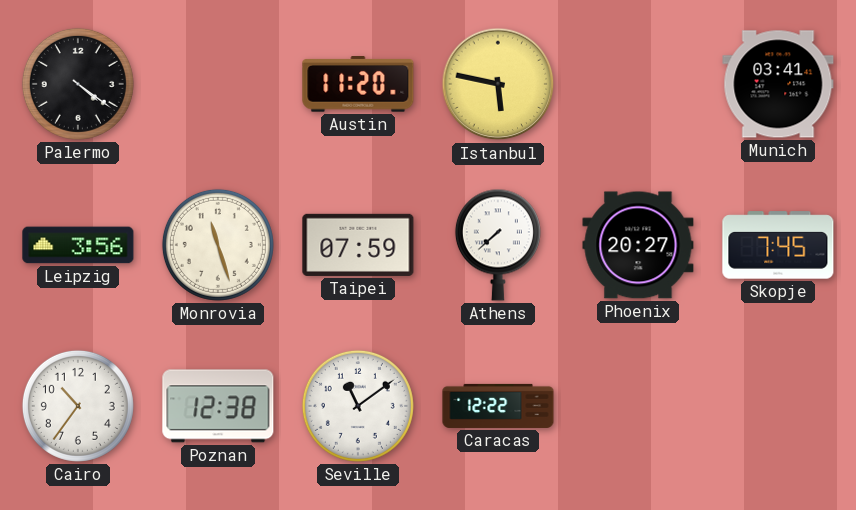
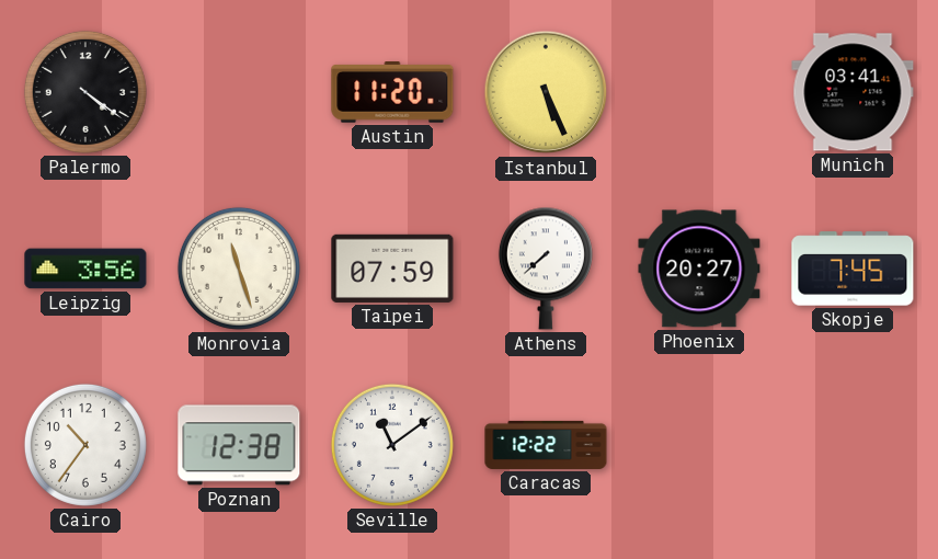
Istanbul: 5:47 -> 5:26
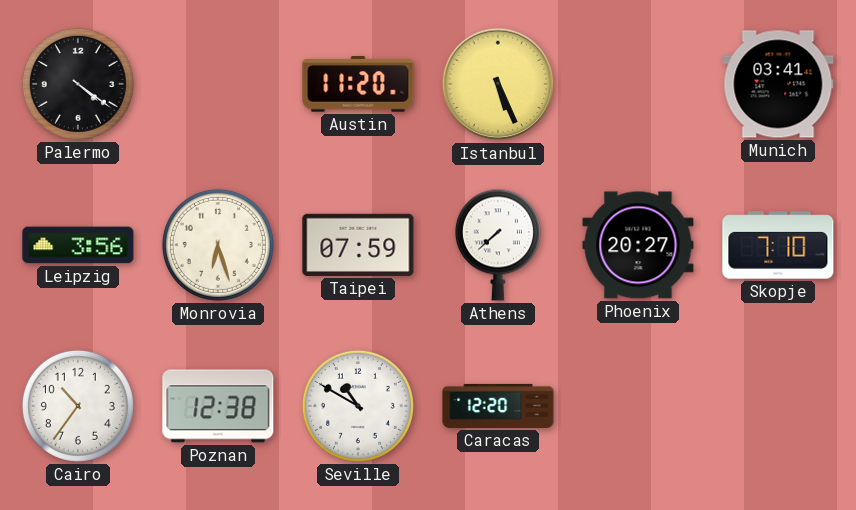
Monrovia: 11:27 -> 6:27
Skopje: 7:45 -> 7:10
Seville: 11:09 -> 10:50
Caracas: 12:22 -> 12:20
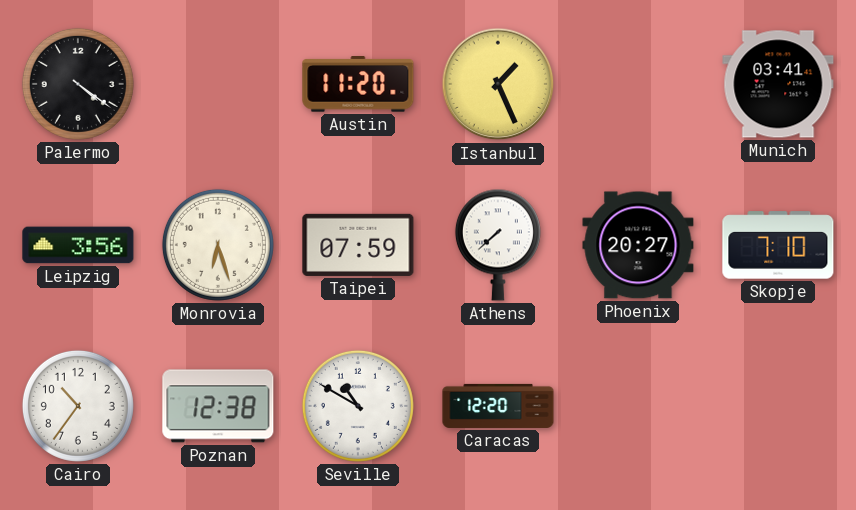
Istanbul: 5:26 -> 1:26
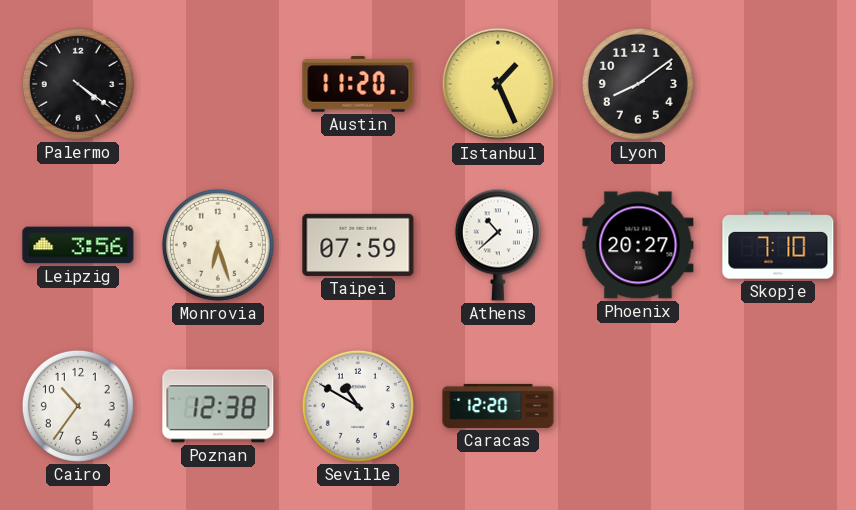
Lyon: none -> 8:09
Munich: 03:41 -> none
Athens: 7:38 -> 10:38
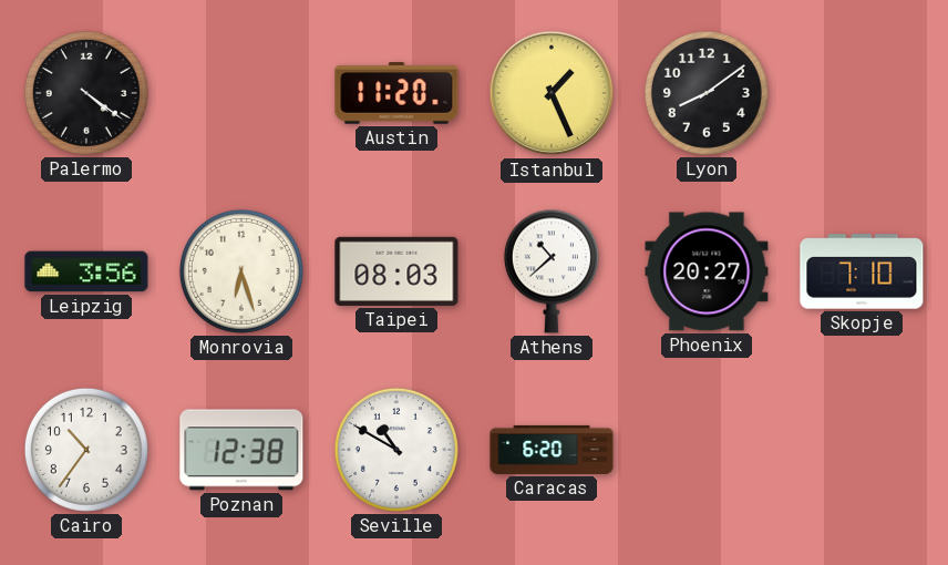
Taipei: 07:59 -> 08:03
Caracas: 12:20 -> 6:20
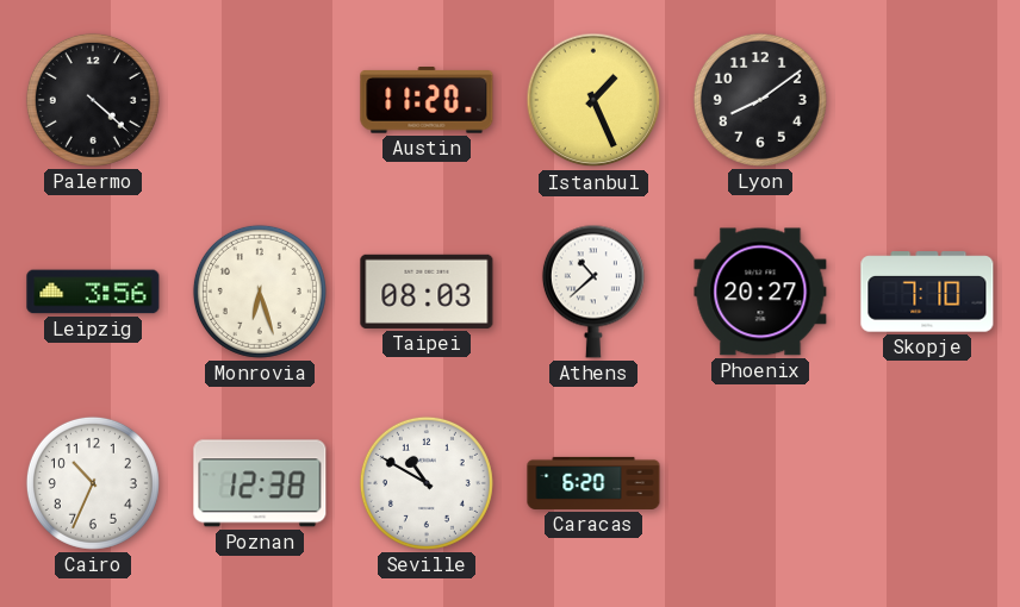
Palermo: 4:21 -> 4:22
Cairo: 10:36 -> 10:34
